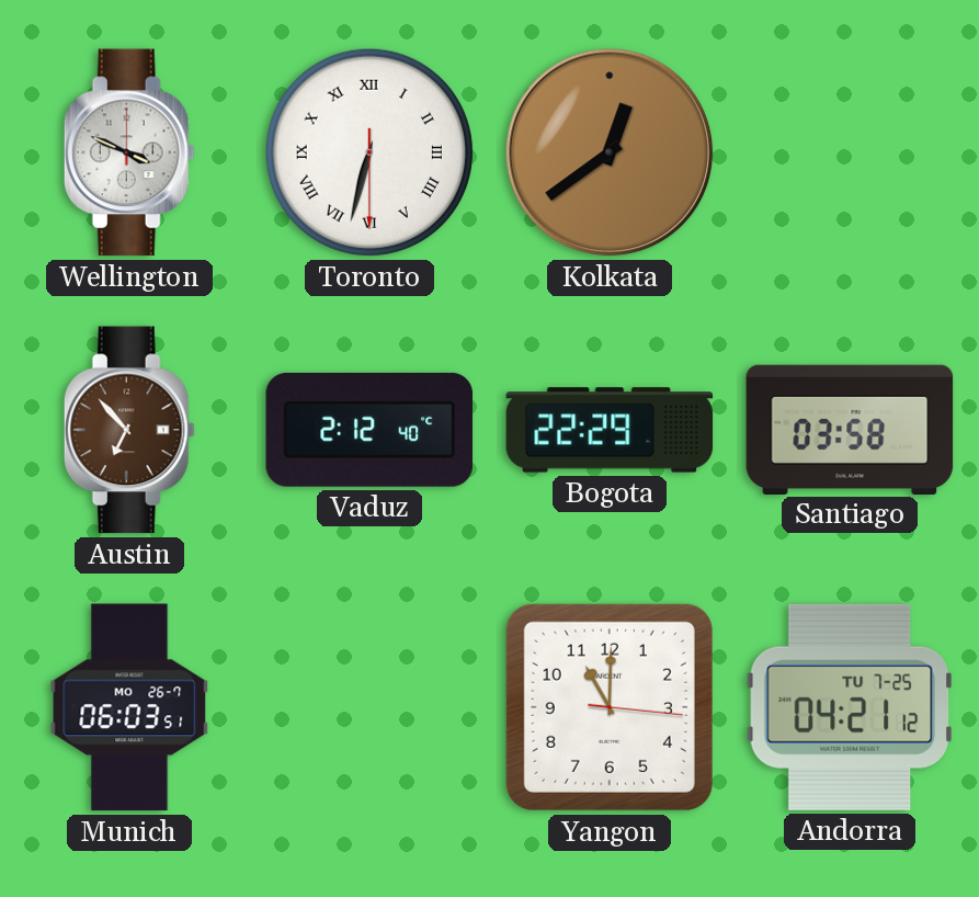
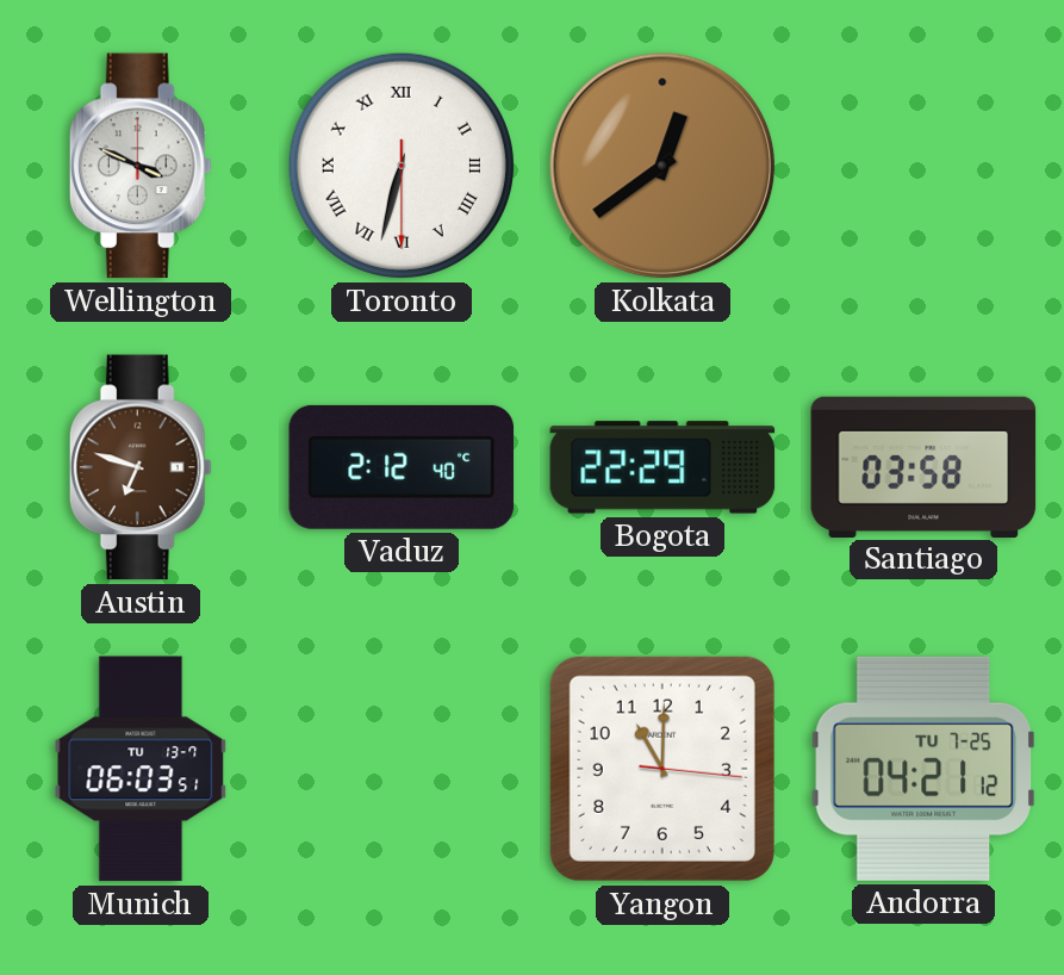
Austin: 6:53 -> 6:48
Munich date: MO 26-7 -> TU 13-7
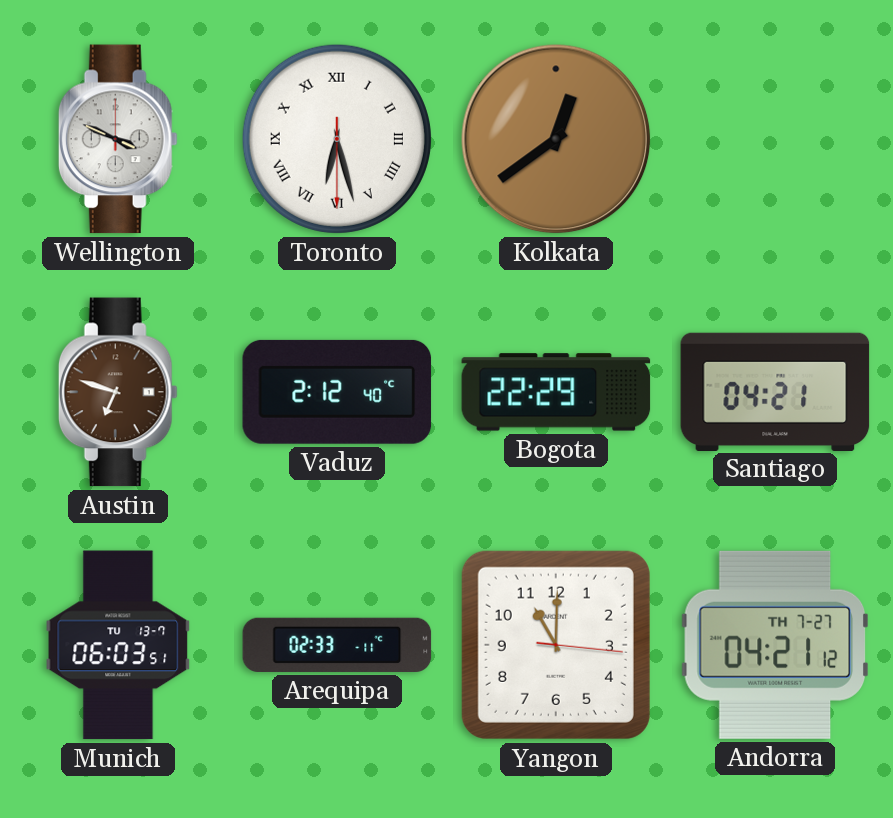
Toronto: 6:32 -> 6:27
Santiago: 03:58 -> 04:21
Arequipa: none -> 02:33
Andorra date: TU 7-25 -> TH 7-27
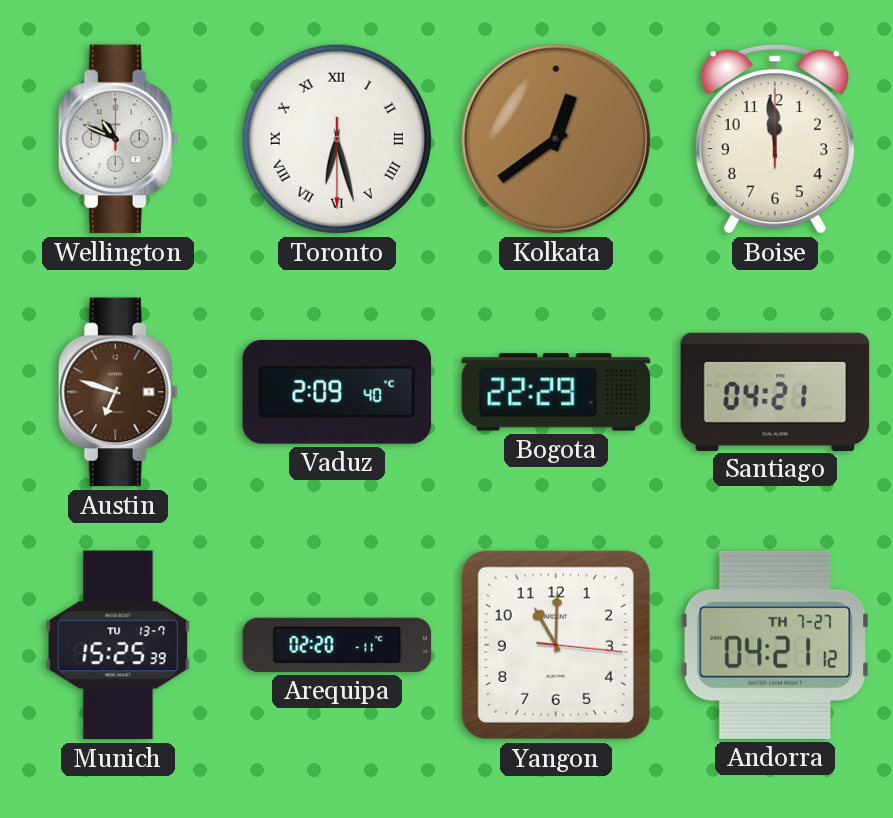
Wellington: 3:49 -> 10:49
Boise: none -> 11:59
Vaduz: 2:12 -> 2:09
Munich: 06:03 -> 15:25
Arequipa: 02:33 -> 02:20
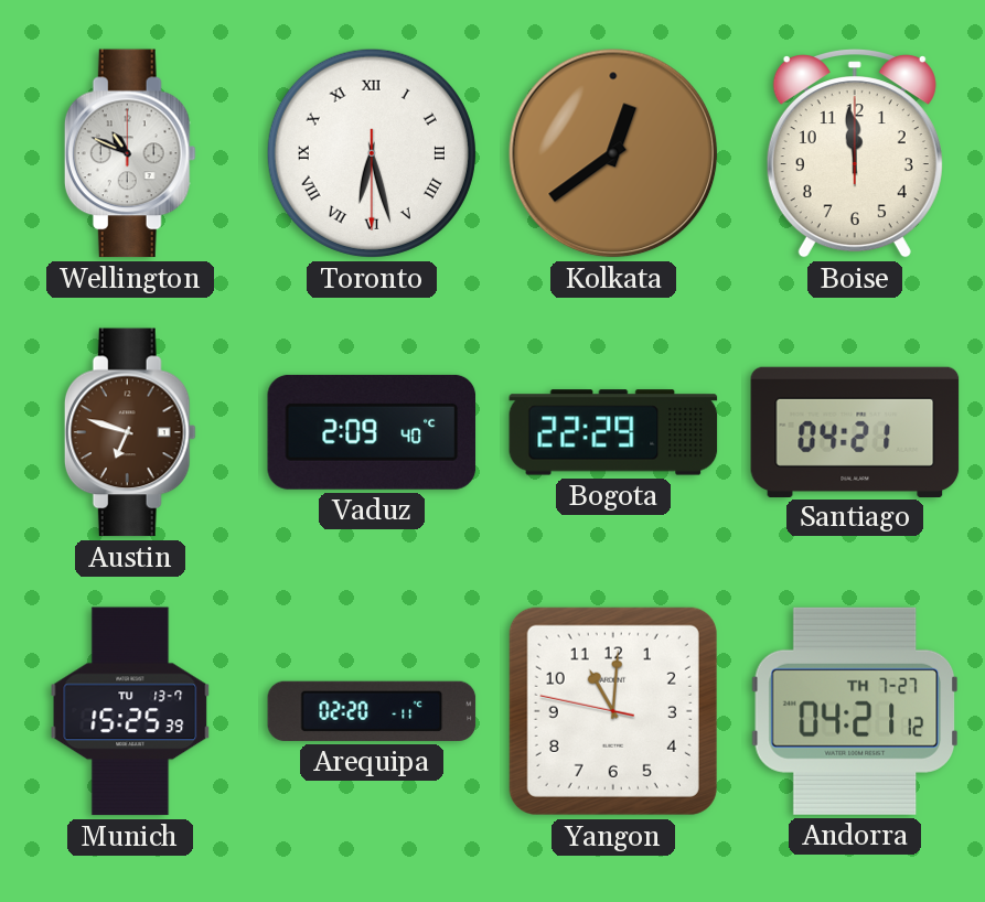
Yangon: 11:00:16 -> 11:00:47
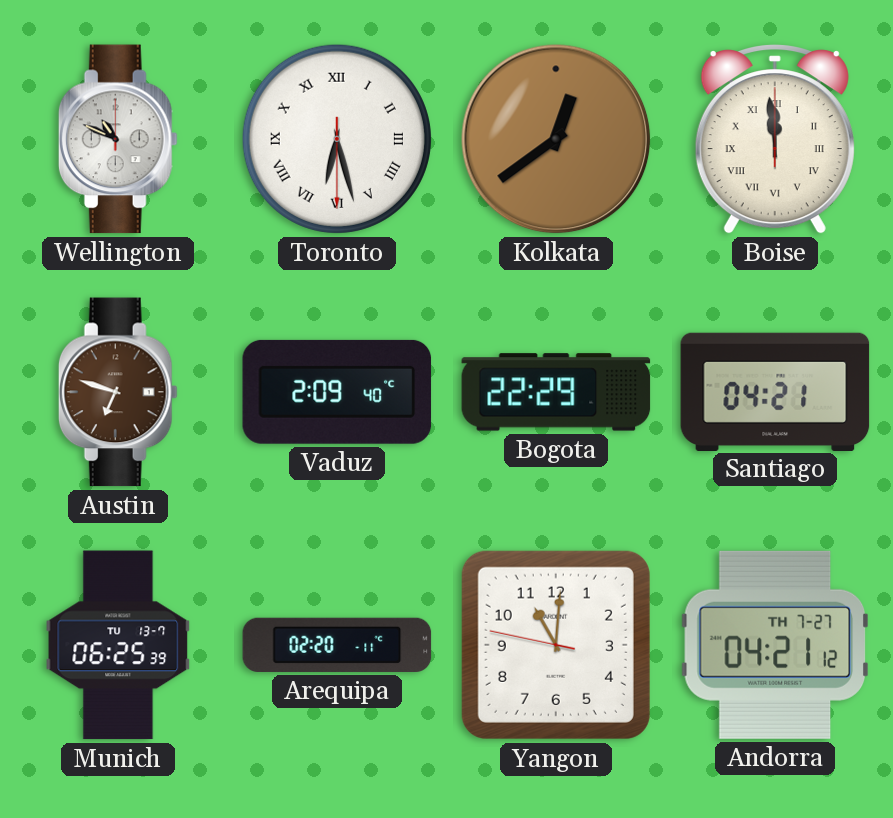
Boise numerals: Arabic -> Roman
Munich: 15:25 -> 06:25
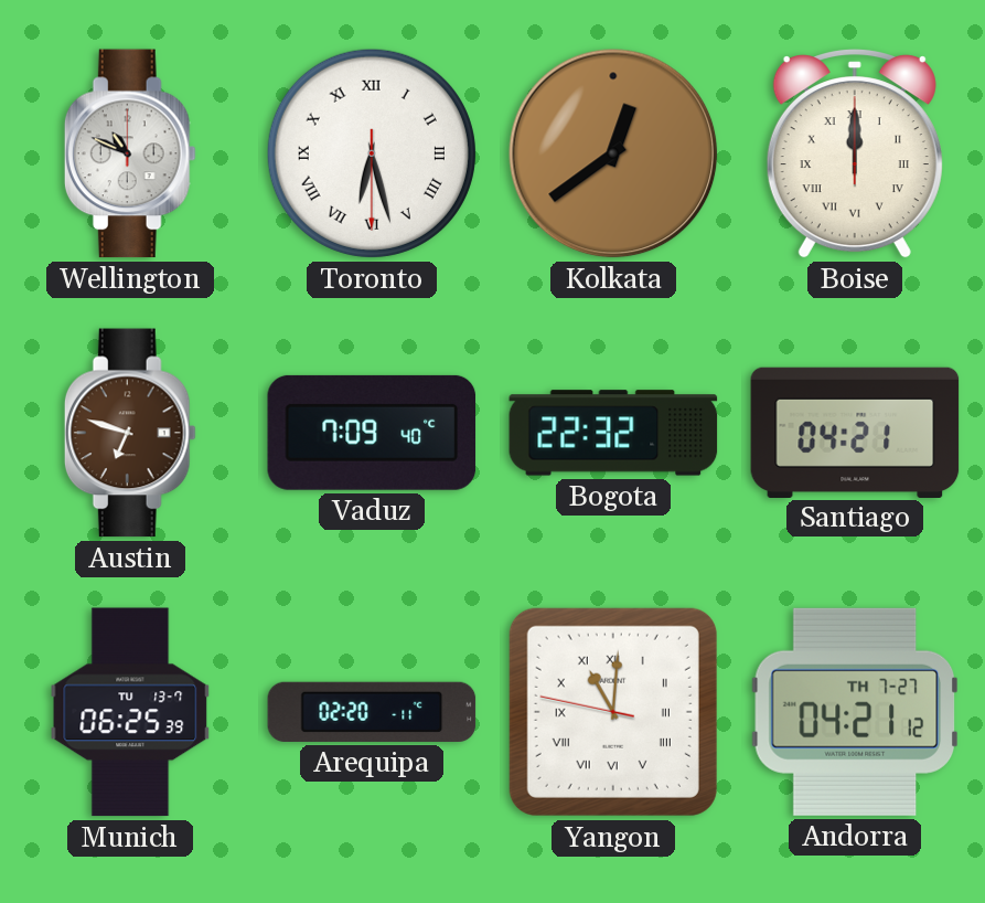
Boise: 11:59 -> 12:00
Vaduz: 2:09 -> 7:09
Bogota: 22:29 -> 22:32
Yangon numerals: Arabic -> Roman
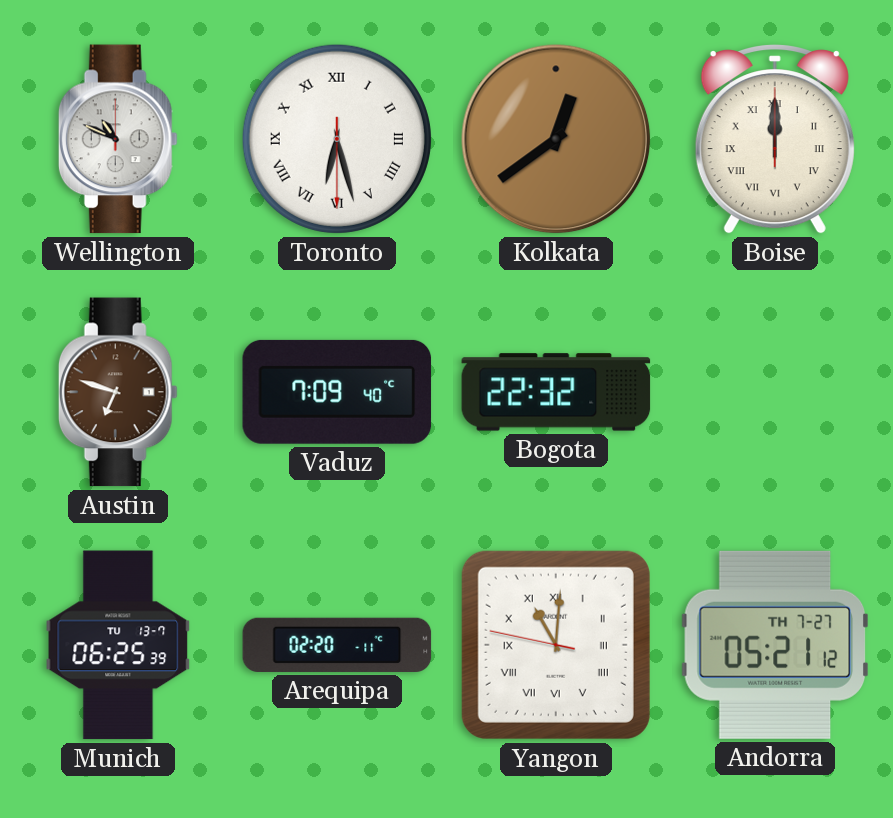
Santiago: 04:21 -> none
Andorra: 04:21 -> 05:21
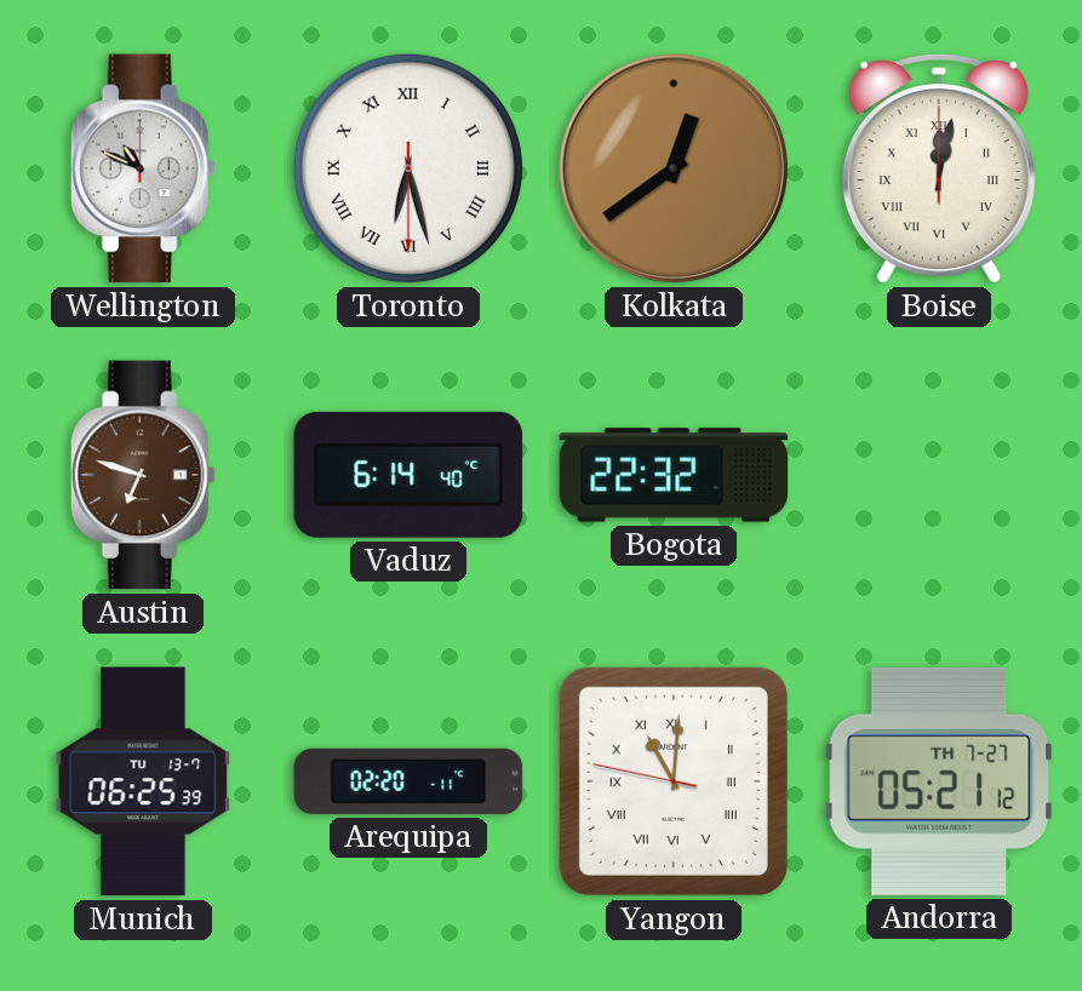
Boise: 12:00 -> 12:02
Vaduz: 7:09 -> 6:14
